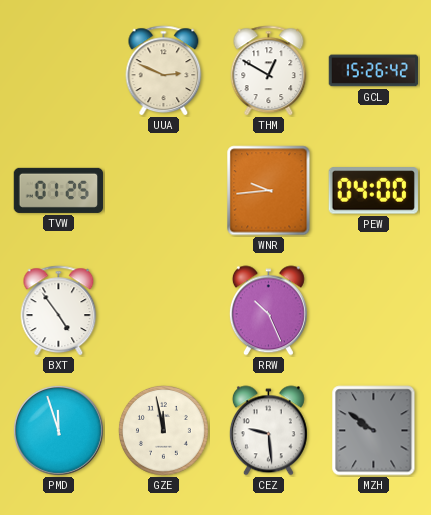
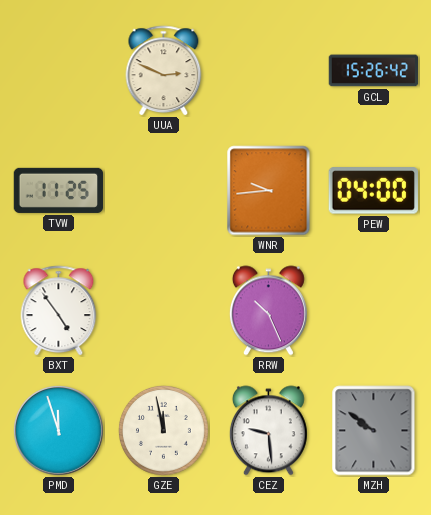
THM: 12:50 -> none
TVW: 01:25 -> 11:25
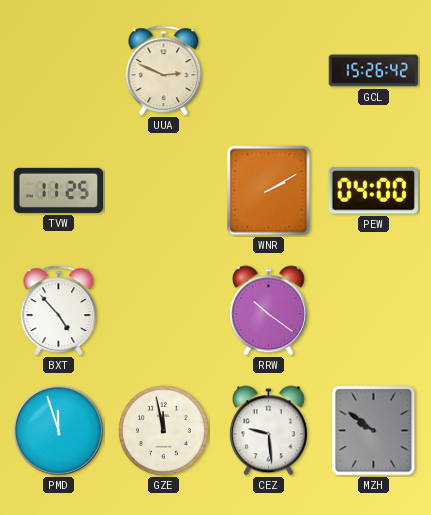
WNR: 9:44 -> 2:10
BXT: 4:54 -> 4:53
RRW: 10:26 -> 10:21
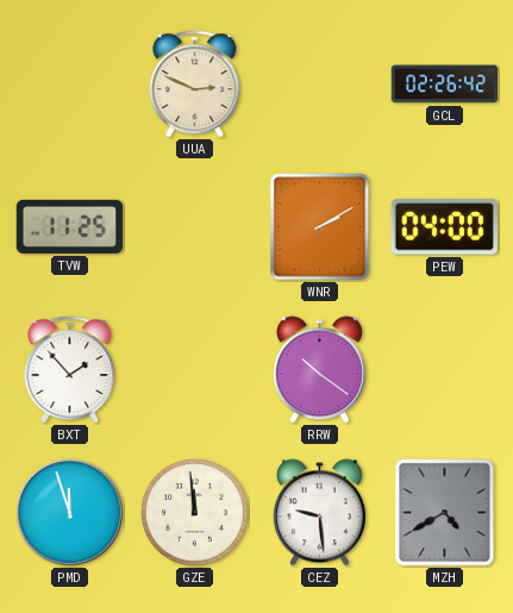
GCL: 15:26 -> 02:26
BXT: 4:53 -> 1:53
GZE: 11:58 -> 11:59
MZH: 9:51 -> 4:40
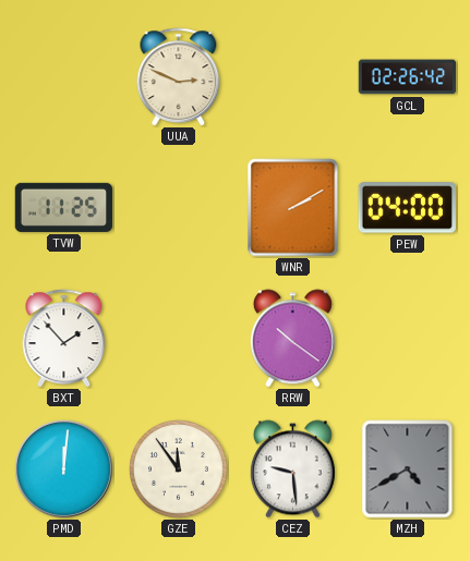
PMD: 11:57 -> 12:01
GZE: 11:59 -> 11:54
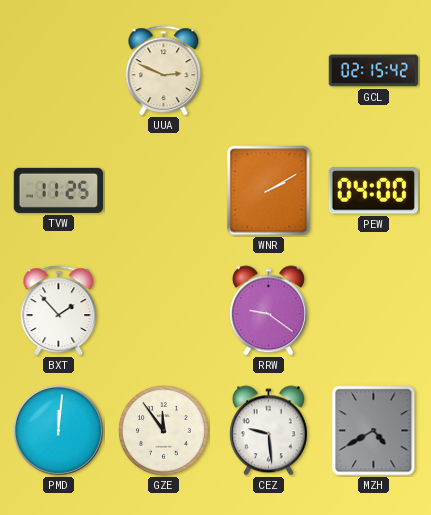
GCL: 02:26 -> 02:15
RRW: 10:21 -> 9:21
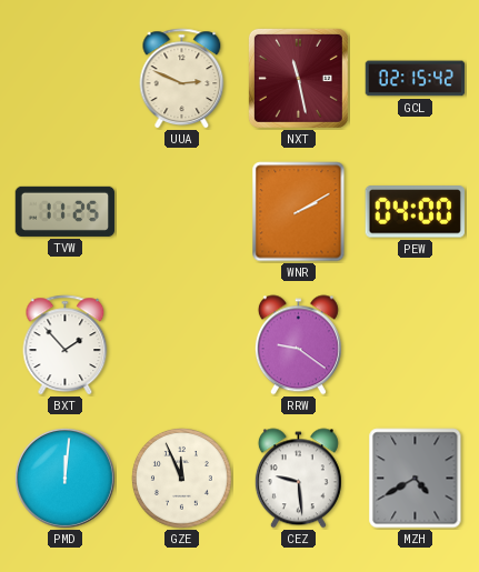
NXT: none -> 11:28
GZE: 11:54 -> 11:56
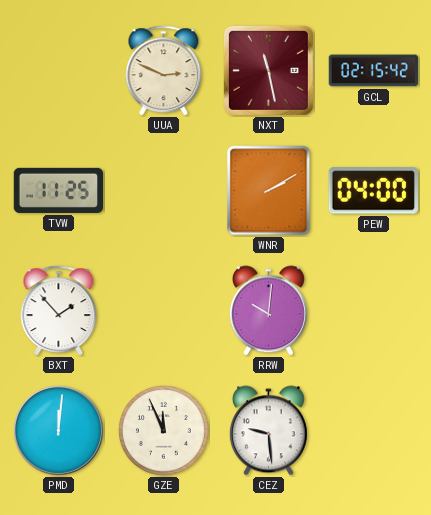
RRW: 9:21 -> 10:01
MZH: 4:40 -> none
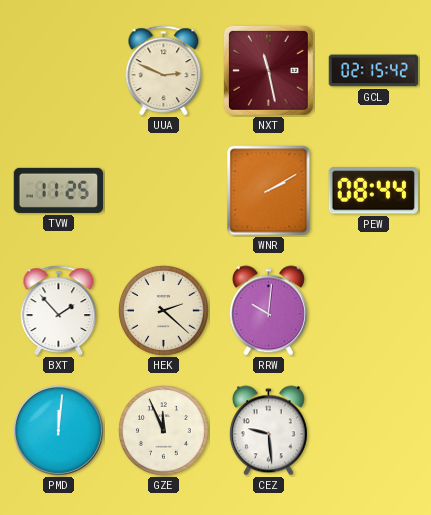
PEW: 04:00 -> 08:44
HEK: none -> 2:22
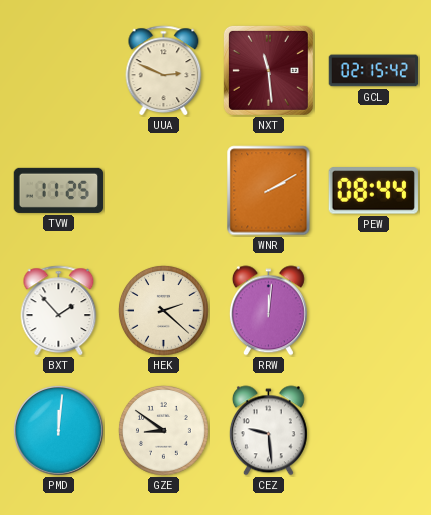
NXT: 11:28 -> 11:29
RRW: 10:01 -> 12:01
GZE: 11:56 -> 8:51
